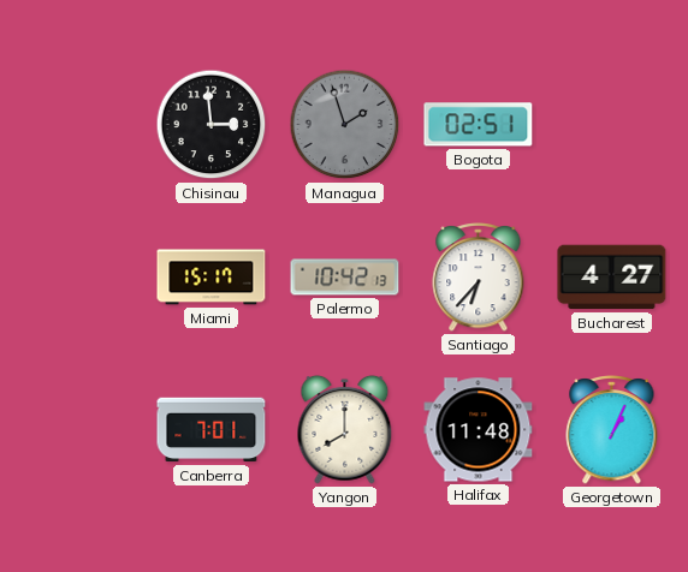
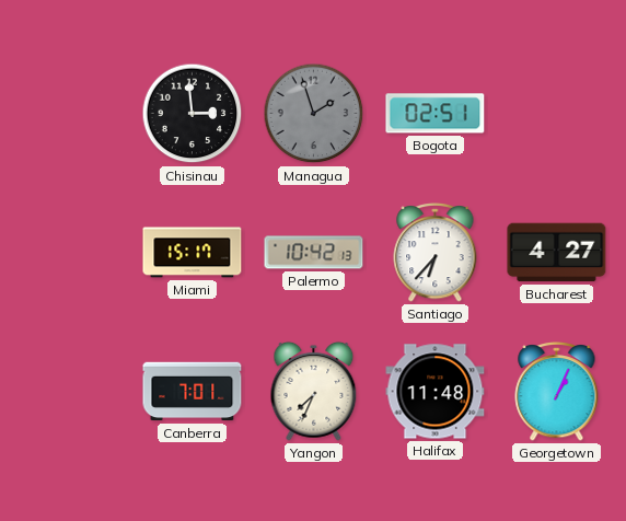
Yangon: 8:00 -> 7:34
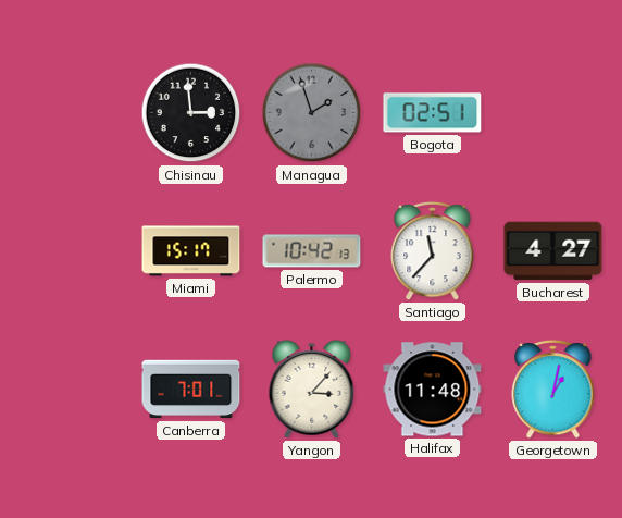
Santiago: 6:37 -> 11:37
Yangon: 7:34 -> 3:07
Georgetown: 1:04 -> 1:02
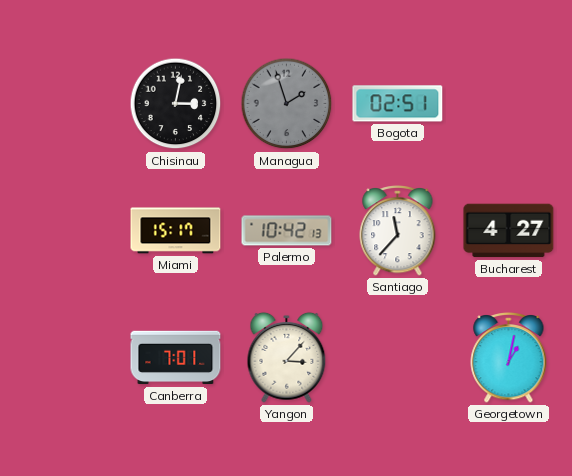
Chisinau: 2:59 -> 3:02
Halifax: 11:48 -> none
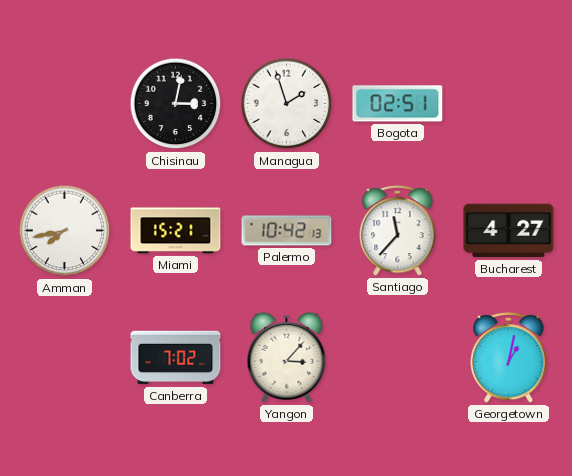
Managua dial: grey -> white
Amman: none -> 7:43
Miami: 15:17 -> 15:21
Canberra: 7:01 -> 7:02
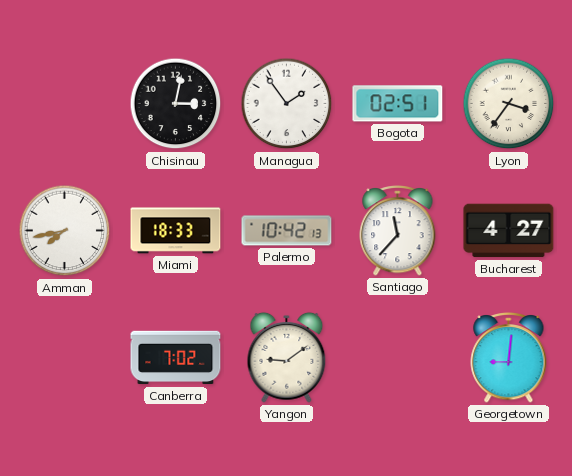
Managua: 1:57 -> 1:54
Lyon: none -> 3:36
Miami: 15:21 -> 18:33
Yangon: 3:07 -> 9:09
Georgetown: 1:02 -> 9:01
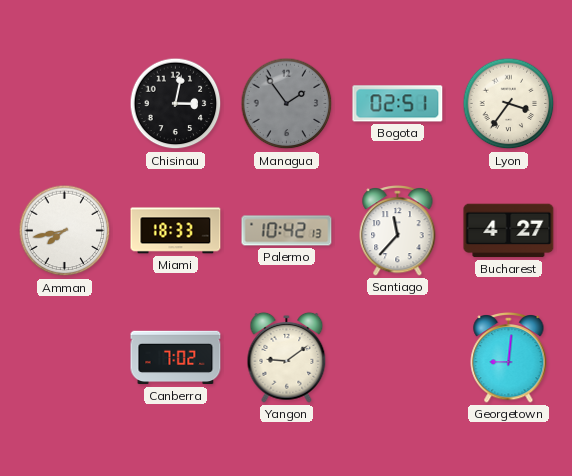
Managua dial: white -> grey
